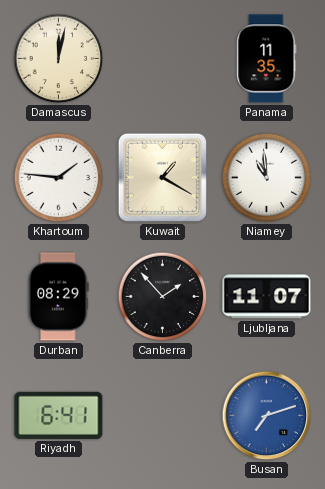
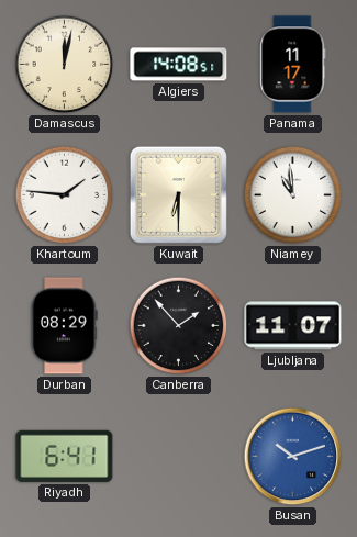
Algiers: none -> 14:08
Panama: 11:35 -> 11:17
Kuwait: 1:20 -> 6:30
Busan: 7:12 -> 10:12
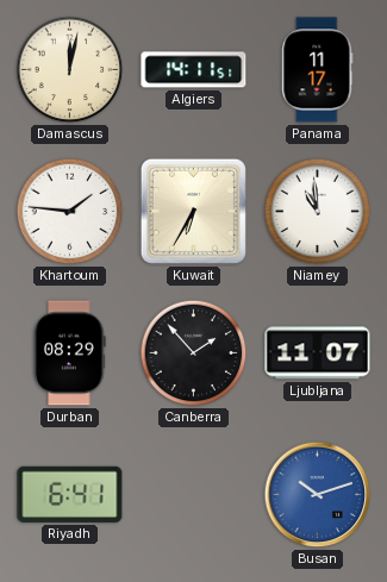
Algiers: 14:08 -> 14:11
Kuwait: 6:30 -> 6:35
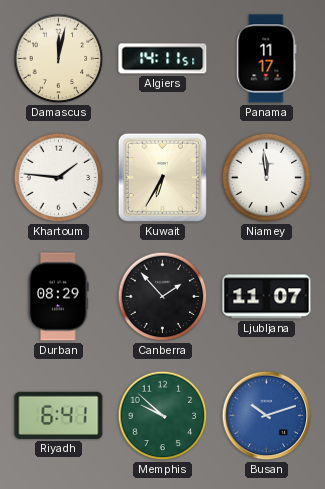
Niamey: 10:59 -> 11:59
Memphis: none -> 9:52
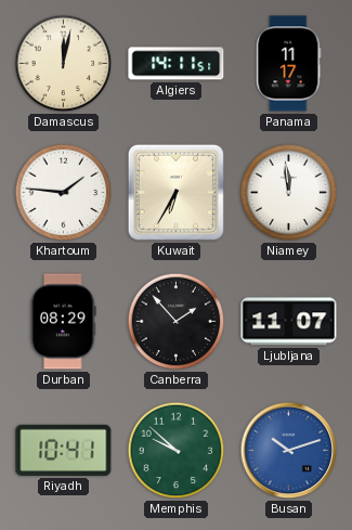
Riyadh: 6:41 -> 10:41
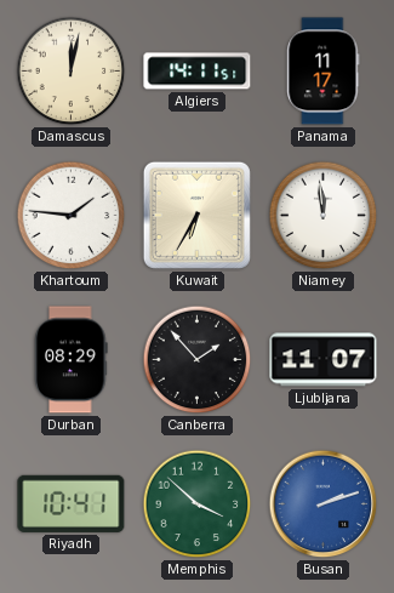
Memphis: 9:52 -> 3:52
Busan: 10:12 -> 2:12
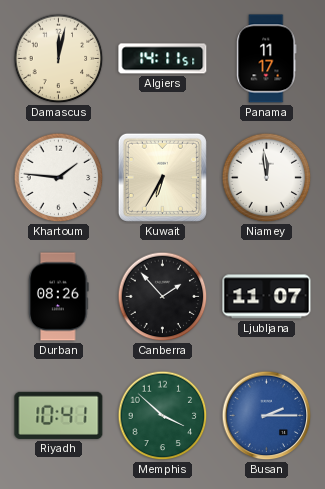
Durban: 08:29 -> 08:26
Busan: 2:12 -> 2:15
